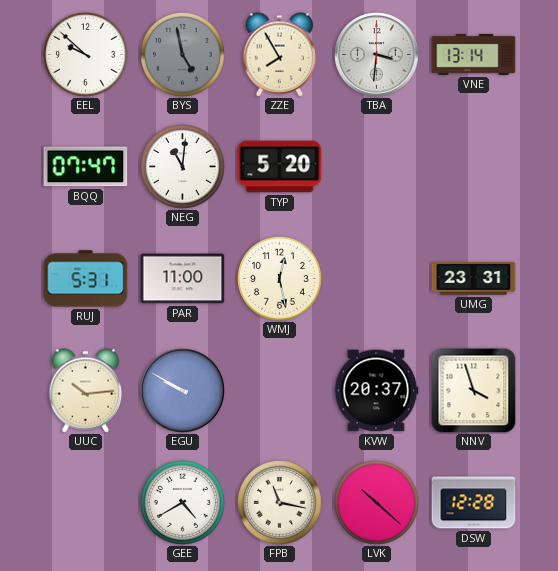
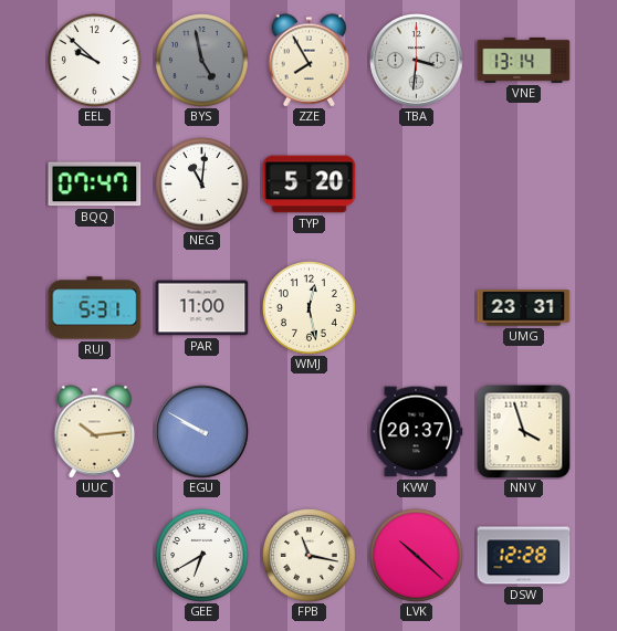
GEE: 4:40 -> 6:40
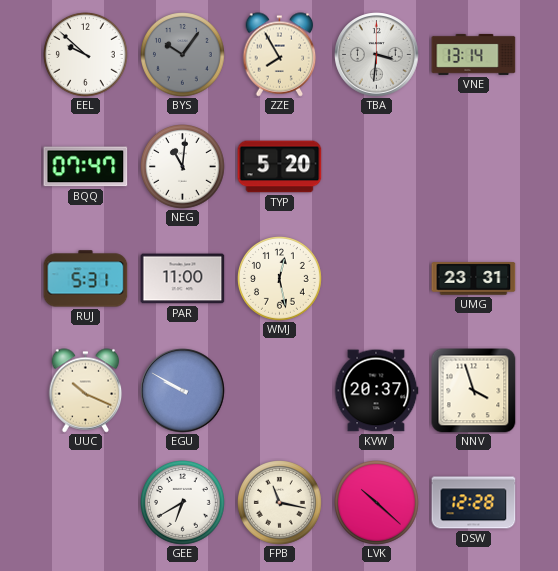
BYS: 4:58 -> 10:06
UUC: 10:14 -> 10:19
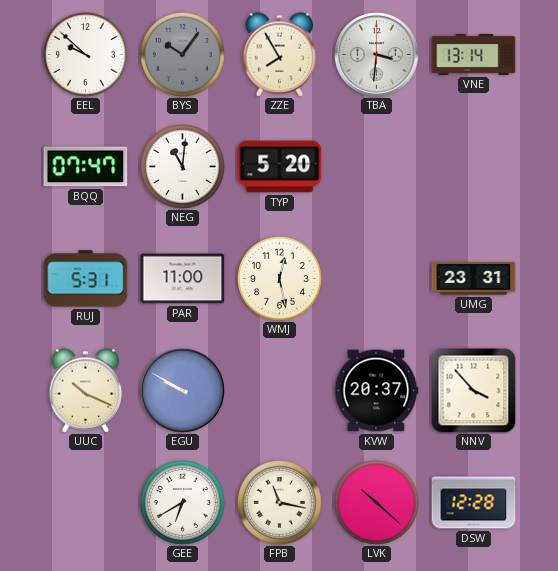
NNV: 3:57 -> 3:53
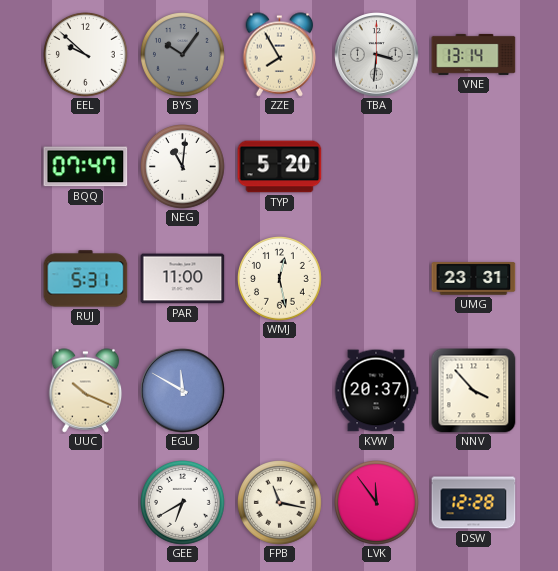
EGU: 9:50 -> 11:50
LVK: 10:22 -> 11:54
